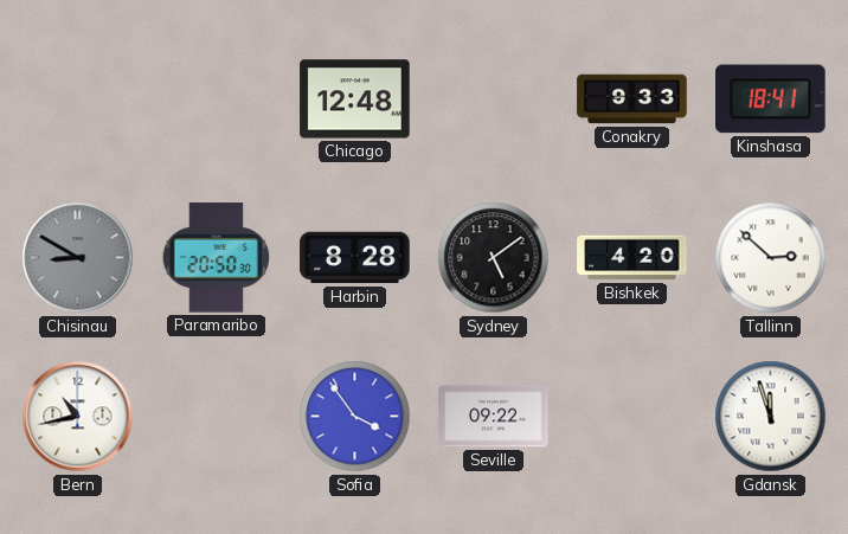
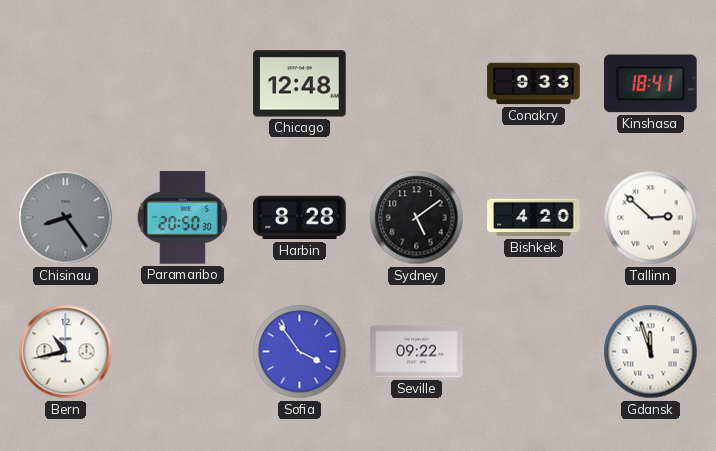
Chisinau: 8:50 -> 8:24
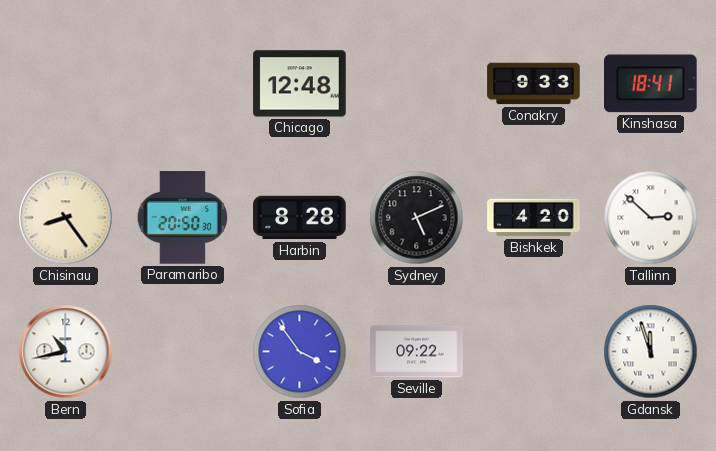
Chisinau dial: grey -> cream
Sydney: 5:09 -> 5:11
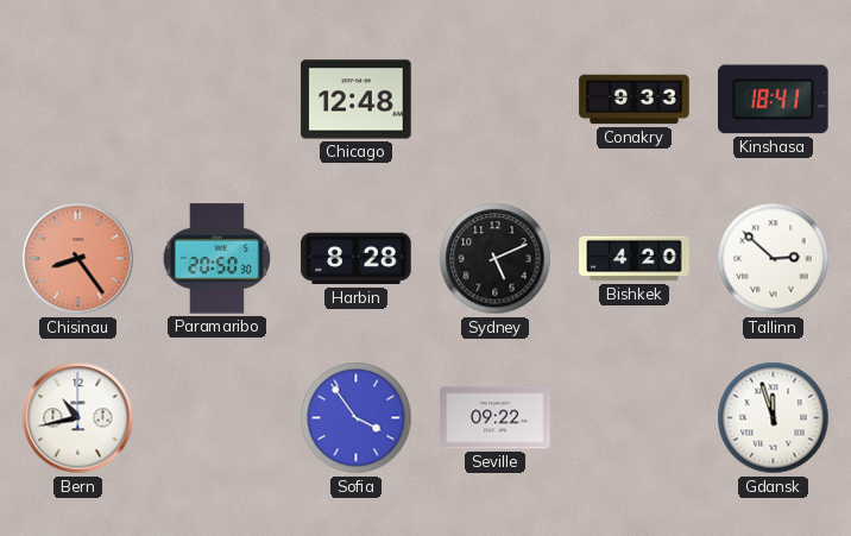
Chisinau dial: cream -> salmon
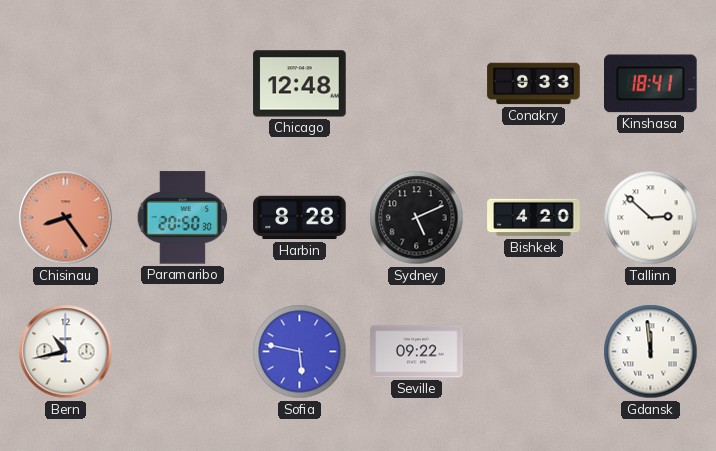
Sofia: 3:54 -> 5:47
Gdansk: 11:57 -> 11:59
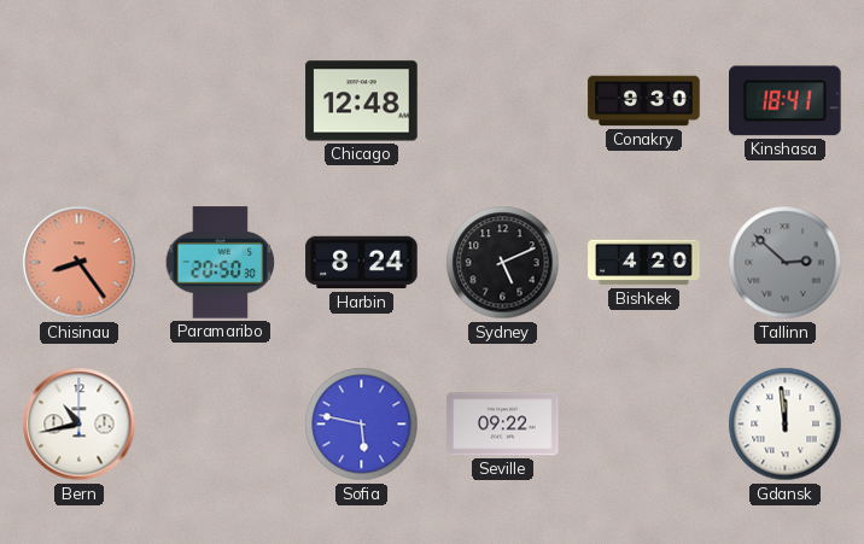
Conakry: 9:33 -> 9:30
Harbin: 8:28 -> 8:24
Tallinn dial: white -> grey
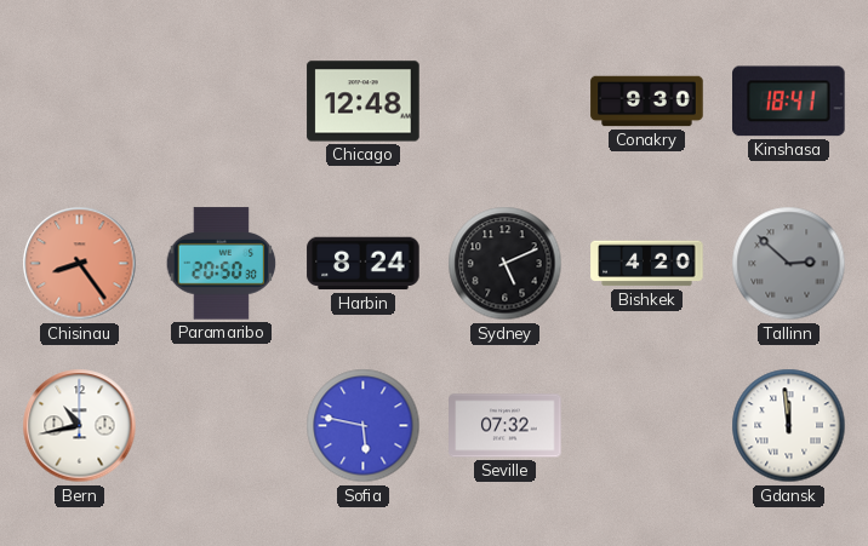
Seville: 09:22 -> 07:32
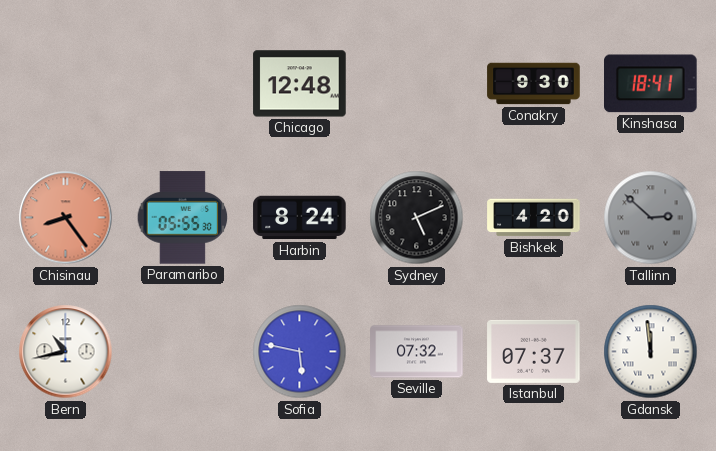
Paramaribo: 20:50 -> 05:55
Istanbul: none -> 07:37
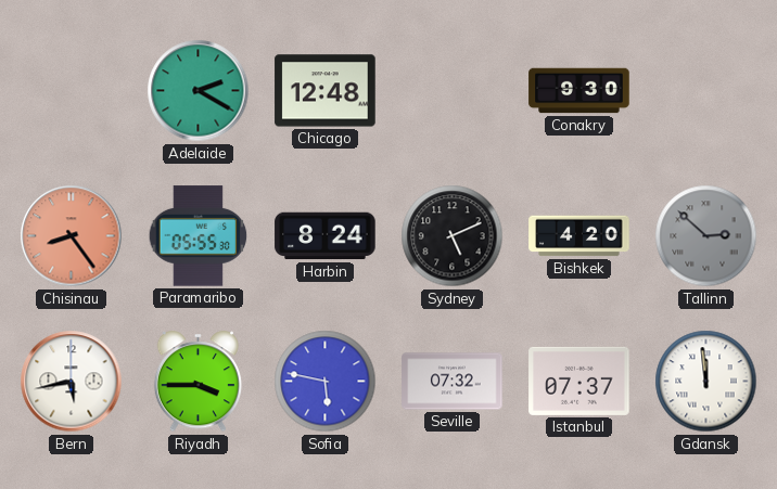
Adelaide: none -> 2:20
Kinshasa: 18:41 -> none
Bern: 10:43 -> 5:43
Riyadh: none -> 3:45
